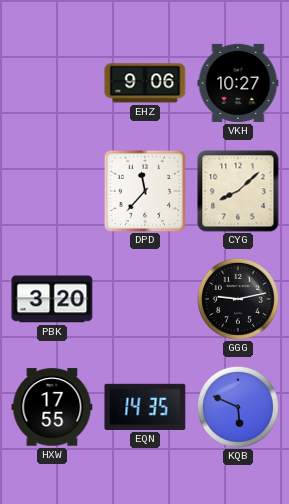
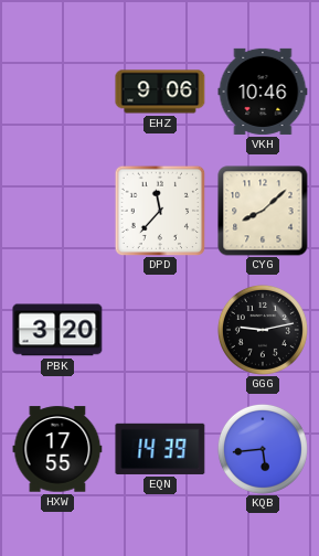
VKH: 10:27 -> 10:46
EQN: 14:35 -> 14:39
KQB: 5:49 -> 5:44
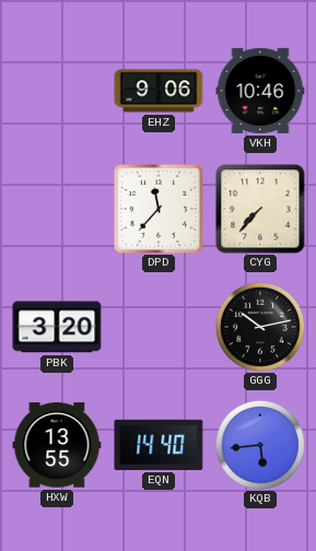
CYG: 8:08 -> 7:37
GGG: 9:13 -> 10:13
HXW: 17:55 -> 13:55
EQN: 14:39 -> 14:40
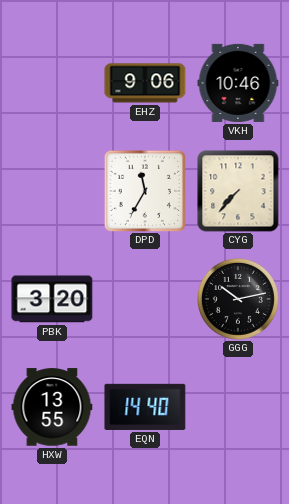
DPD: 11:37 -> 11:35
KQB: 5:44 -> none
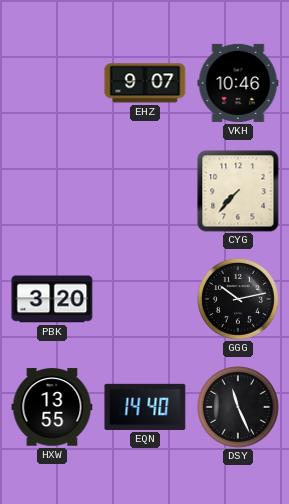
EHZ: 9:06 -> 9:07
DPD: 11:35 -> none
DSY: none -> 11:26
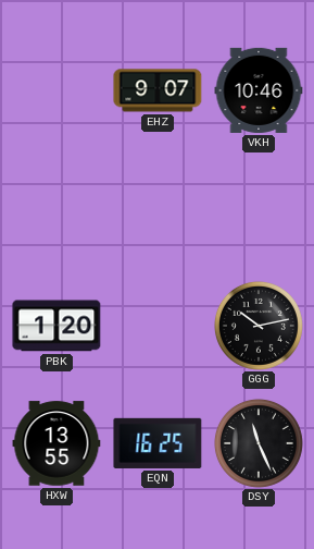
CYG: 7:37 -> none
PBK: 3:20 -> 1:20
EQN: 14:40 -> 16:25
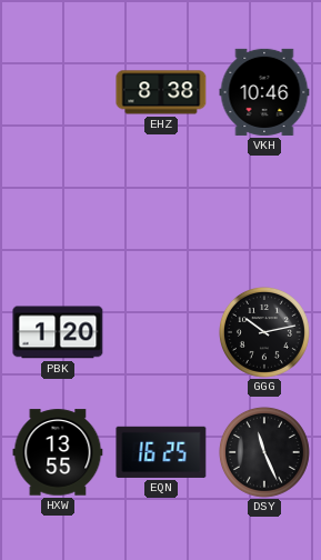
EHZ: 9:07 -> 8:38
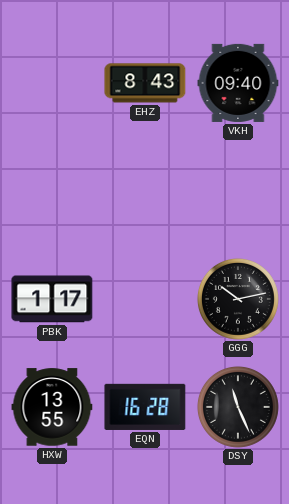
EHZ: 8:38 -> 8:43
VKH: 10:46 -> 09:40
PBK: 1:20 -> 1:17
EQN: 16:25 -> 16:28
